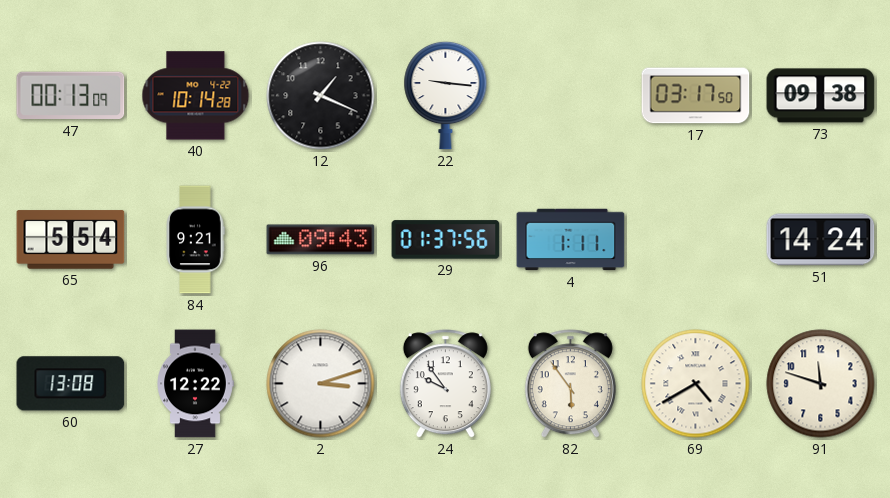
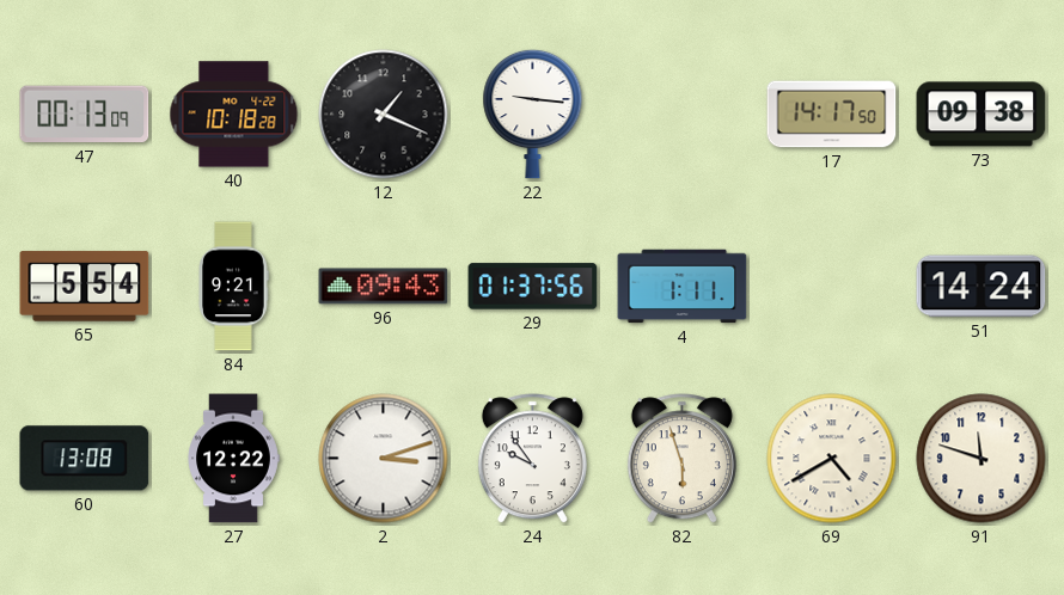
40: 10:14 -> 10:18
17: 03:17 -> 14:17
82: 5:54 -> 5:57
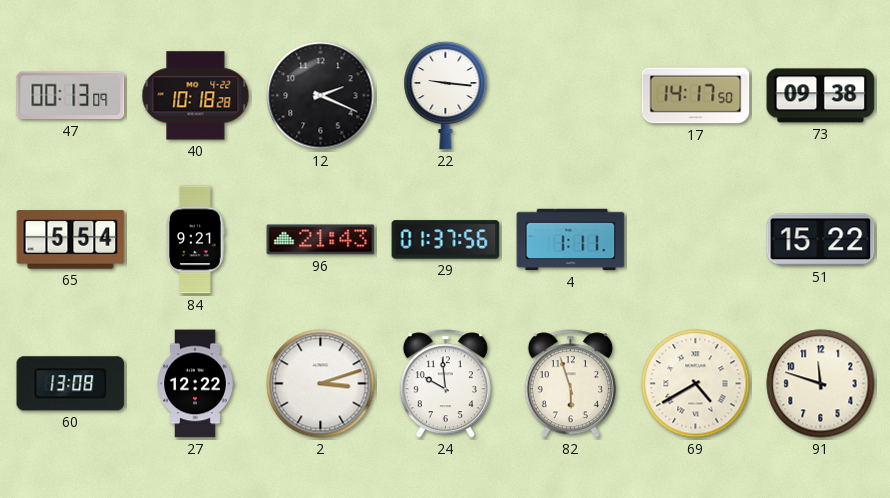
12: 1:19 -> 2:19
96: 09:43 -> 21:43
51: 14:24 -> 15:22
24: 9:54 -> 9:59
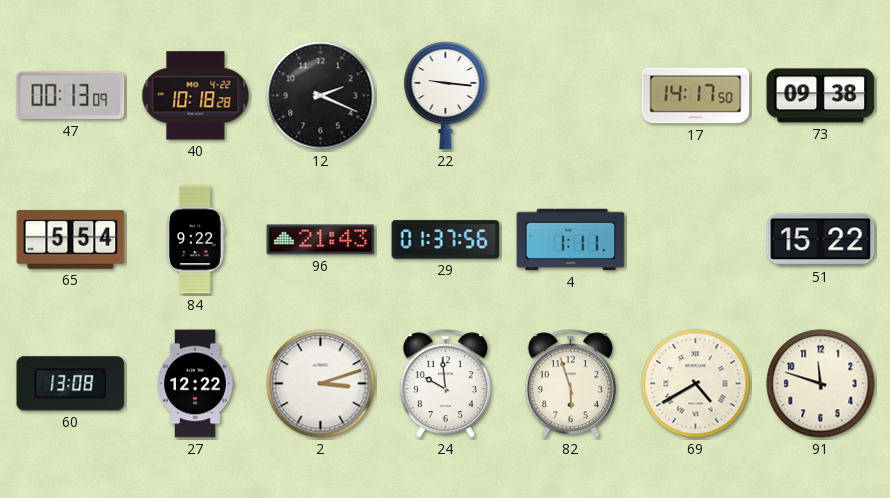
84: 9:21 -> 9:22
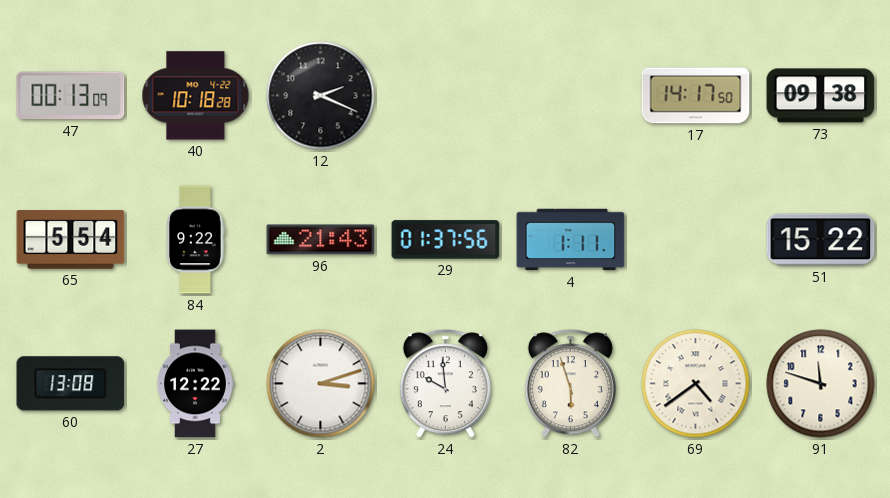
22: 9:16 -> none
69: 4:40 -> 4:39
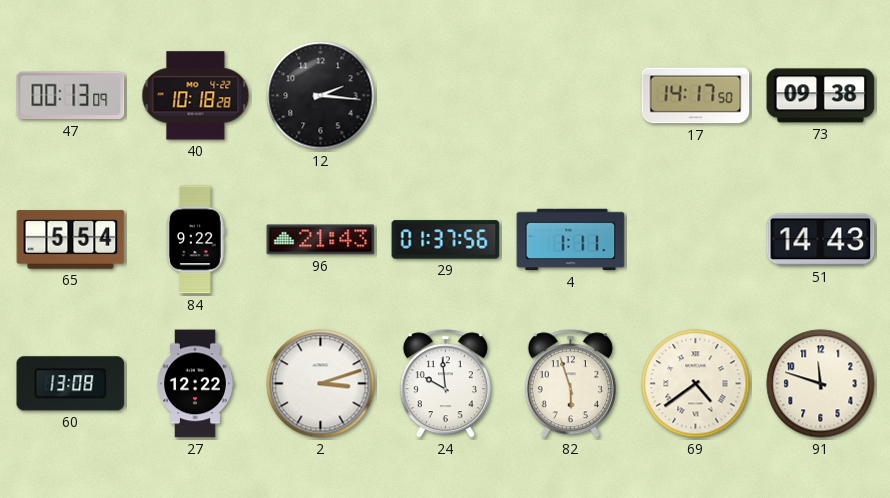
12: 2:19 -> 2:16
51: 15:22 -> 14:43
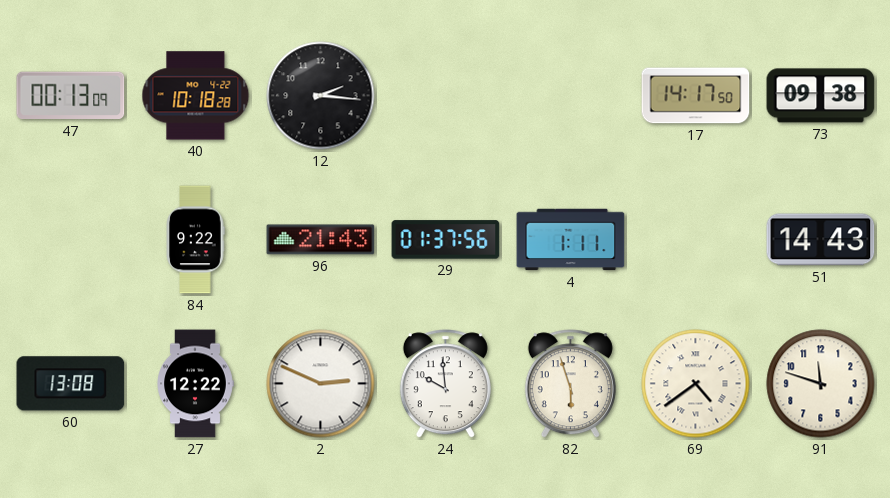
65: 5:54 -> none
2: 3:12 -> 2:49
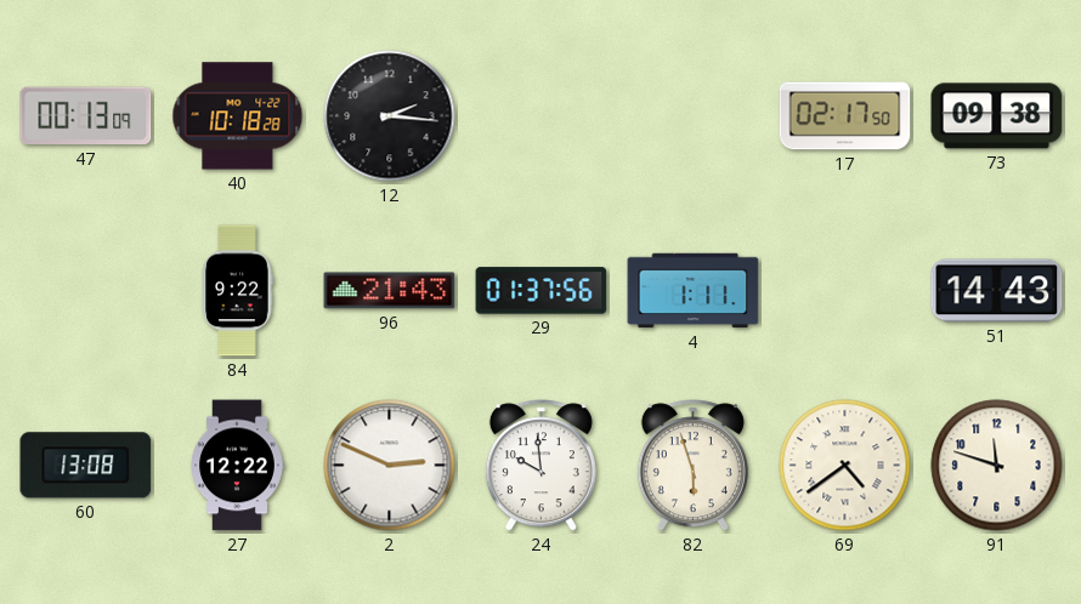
17: 14:17 -> 02:17
